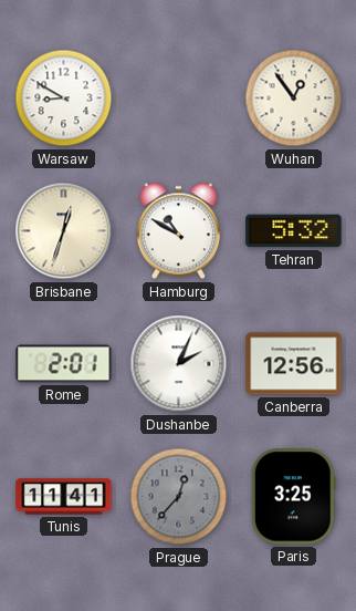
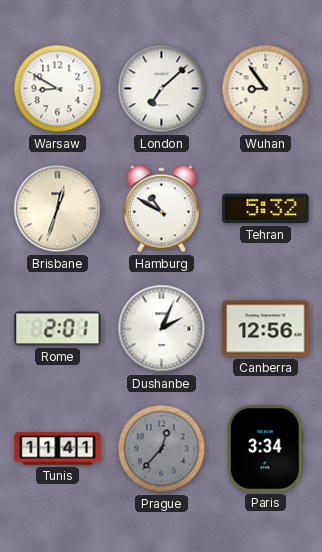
London: none -> 7:08
Wuhan: 12:54 -> 8:54
Paris: 3:25 -> 3:34
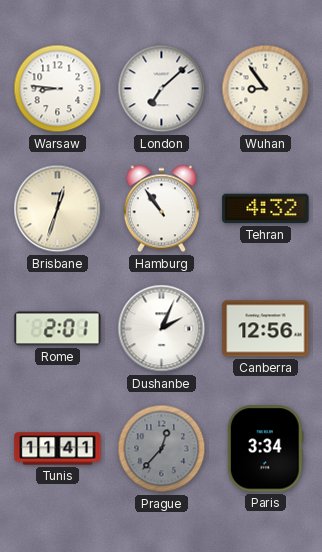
Warsaw: 8:50 -> 8:46
Hamburg: 10:50 -> 10:54
Tehran: 5:32 -> 4:32
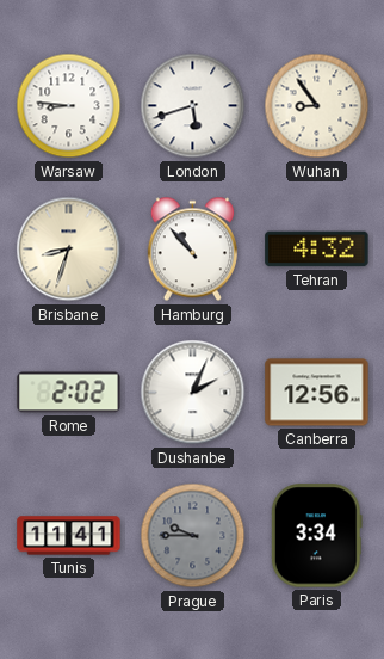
London: 7:08 -> 5:42
Brisbane: 12:33 -> 8:33
Hamburg: 10:54 -> 10:53
Rome: 2:01 -> 2:02
Prague: 12:37 -> 9:45
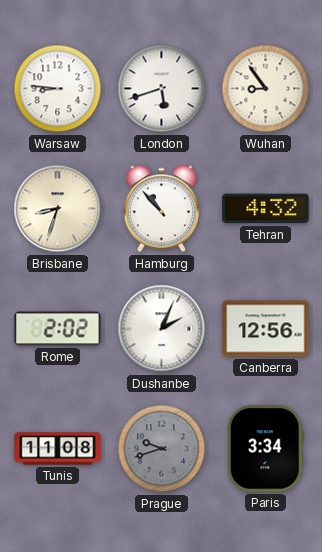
Tunis: 11:41 -> 11:08
Prague: 9:45 -> 9:42
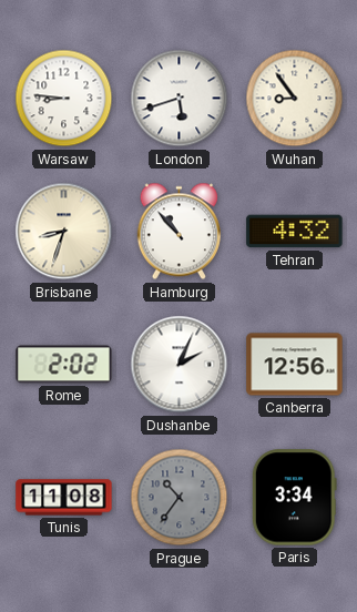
Prague: 9:42 -> 10:36
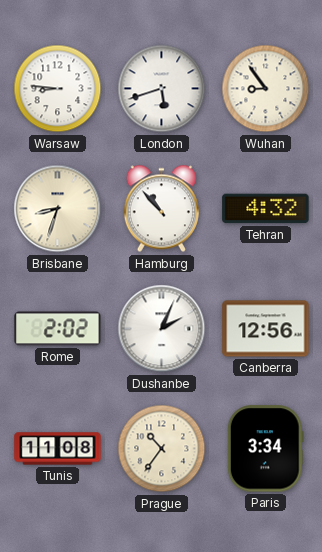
Prague dial: grey -> cream
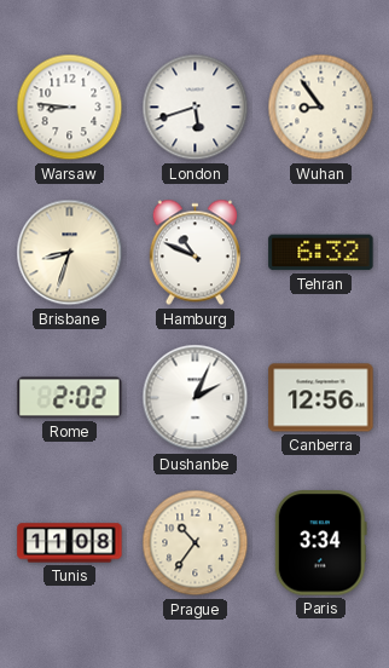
Hamburg: 10:53 -> 10:49
Tehran: 4:32 -> 6:32
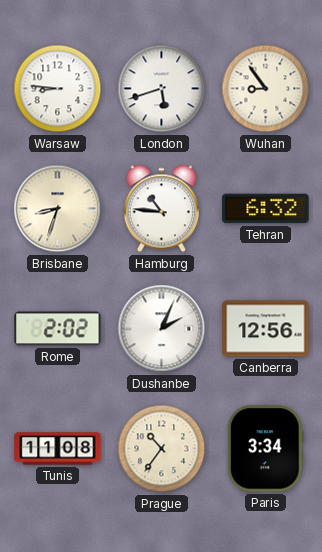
Hamburg: 10:49 -> 10:46
